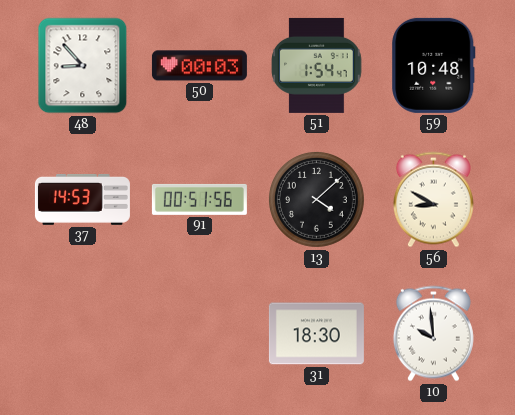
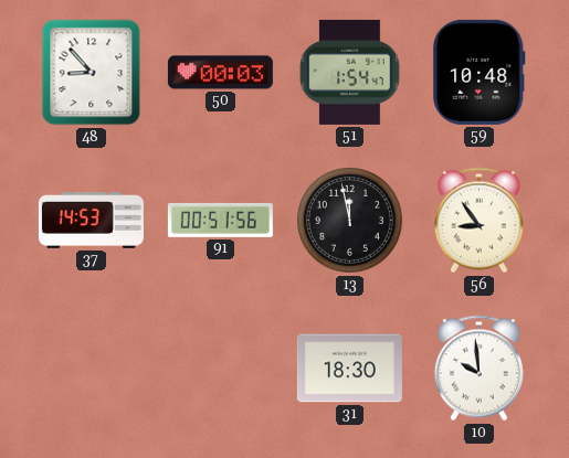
13: 4:08 -> 11:58
56: 8:50 -> 8:54
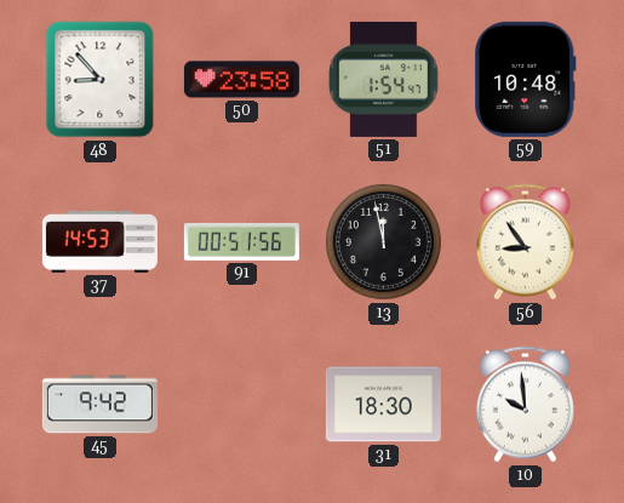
50: 00:03 -> 23:58
45: none -> 9:42
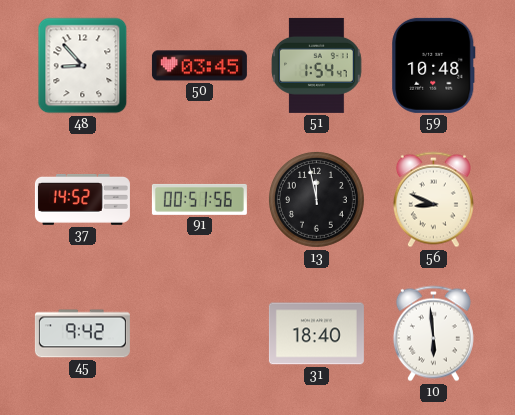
50: 23:58 -> 03:45
37: 14:53 -> 14:52
56: 8:54 -> 8:49
31: 18:30 -> 18:40
10: 9:59 -> 5:59
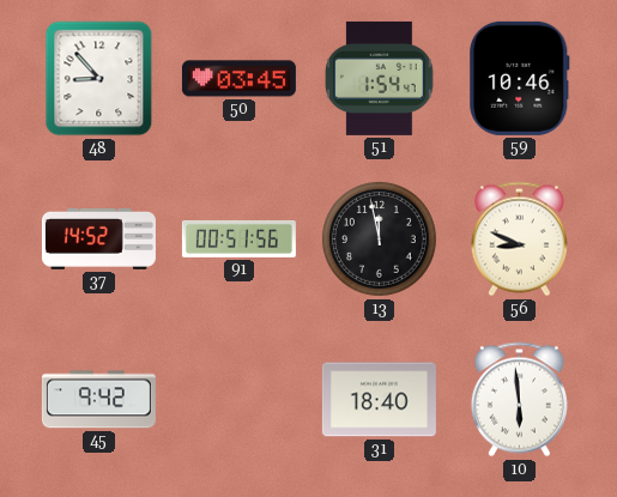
59: 10:48 -> 10:46
